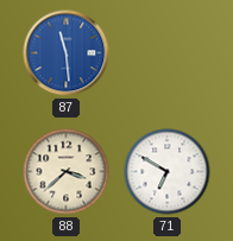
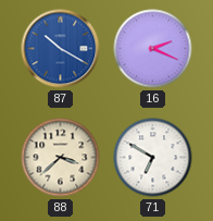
87: 11:29 -> 10:20
16: none -> 2:19
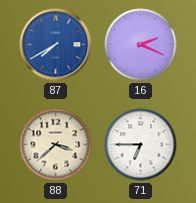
87: 10:20 -> 7:40
71: 6:50 -> 6:45
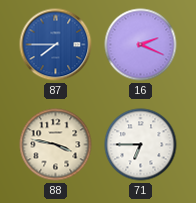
87: 7:40 -> 7:45
88: 3:38 -> 3:47
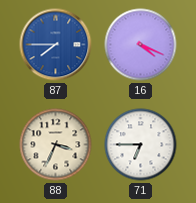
16: 2:19 -> 4:19
88: 3:47 -> 3:34
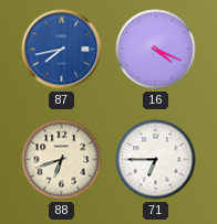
87: 7:45 -> 7:43
88: 3:34 -> 6:42
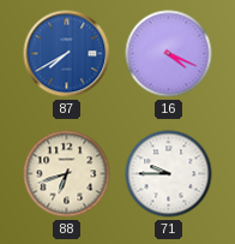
87: 7:43 -> 7:40
71: 6:45 -> 9:45
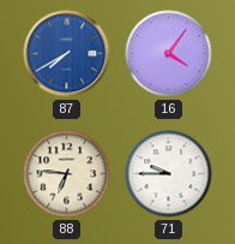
16: 4:19 -> 4:06
88: 6:42 -> 6:46
